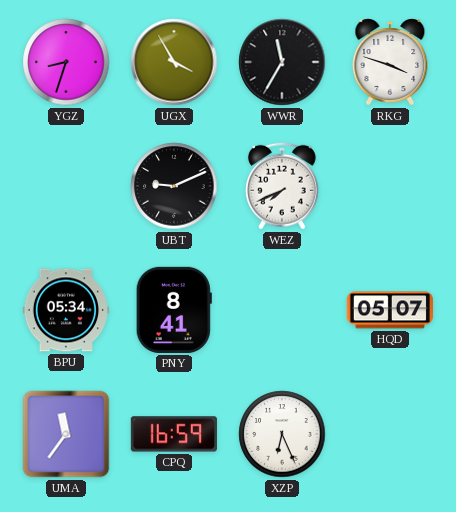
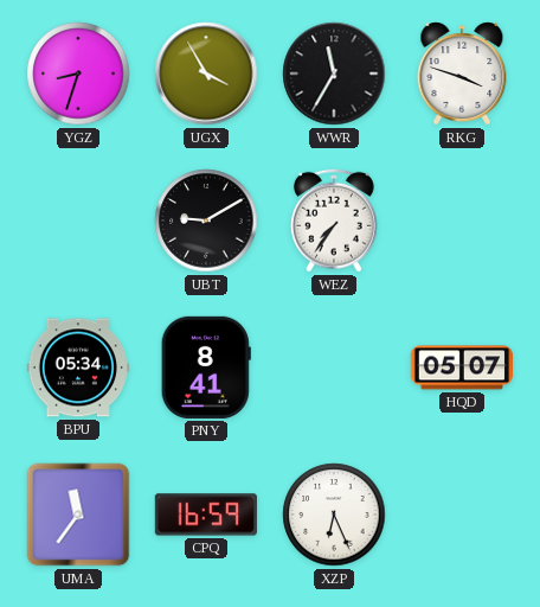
UBT: 9:11 -> 9:10
WEZ: 7:41 -> 7:36
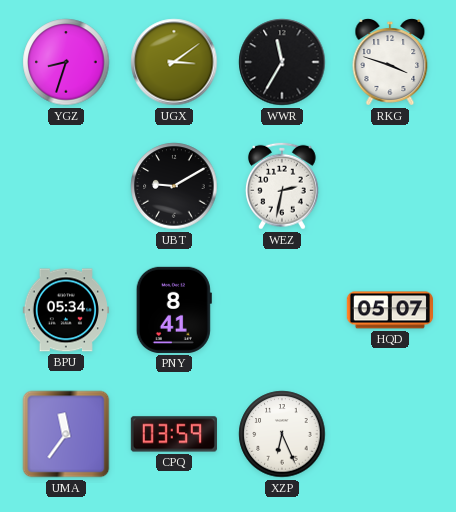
UGX: 3:55 -> 3:09
WEZ: 7:36 -> 2:32
CPQ: 16:59 -> 03:59
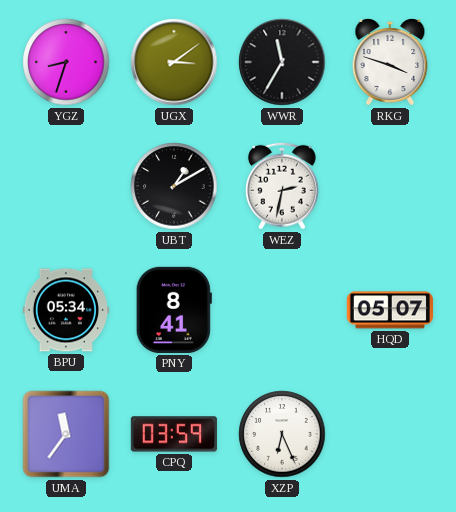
UBT: 9:10 -> 1:10
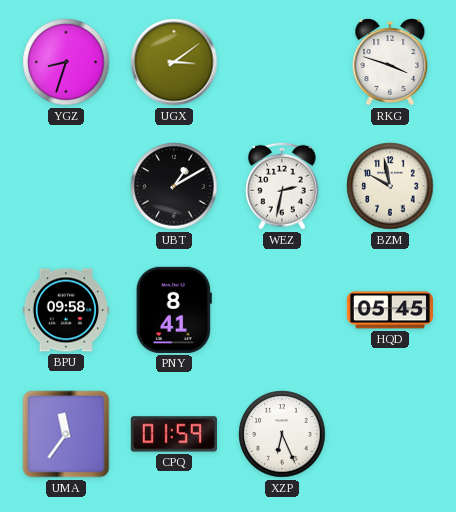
WWR: 11:35 -> none
BZM: none -> 9:58
BPU: 05:34 -> 09:58
HQD: 05:07 -> 05:45
CPQ: 03:59 -> 01:59
